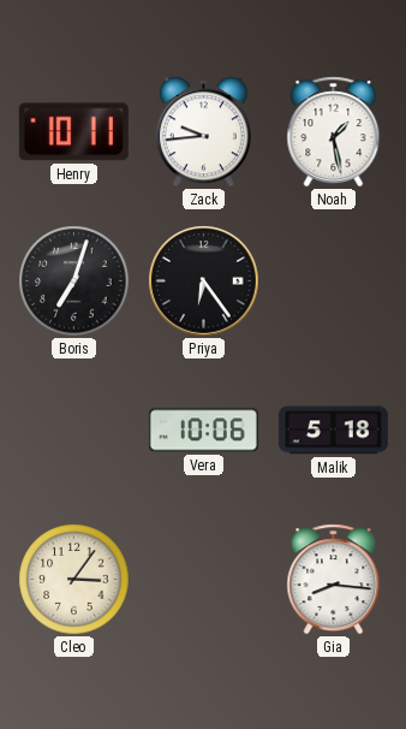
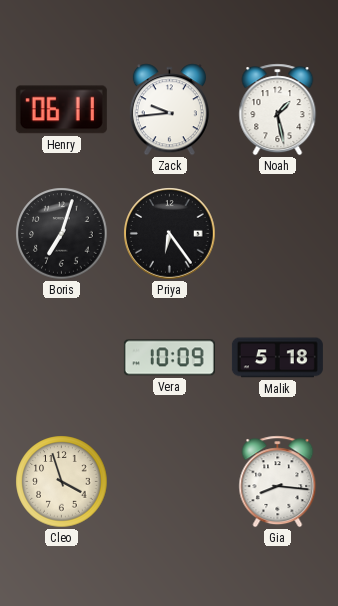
Henry: 10:11 -> 06:11
Vera: 10:06 -> 10:09
Cleo: 3:06 -> 3:57
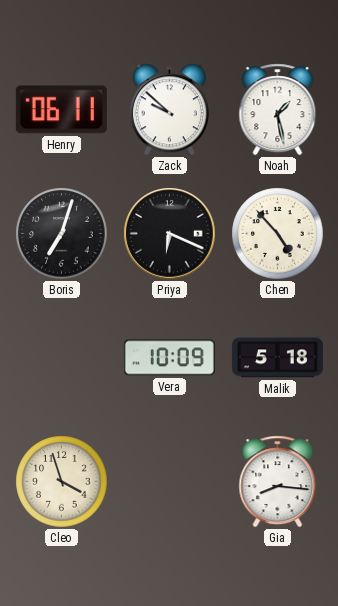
Zack: 9:44 -> 9:52
Priya: 6:24 -> 6:19
Chen: none -> 4:53
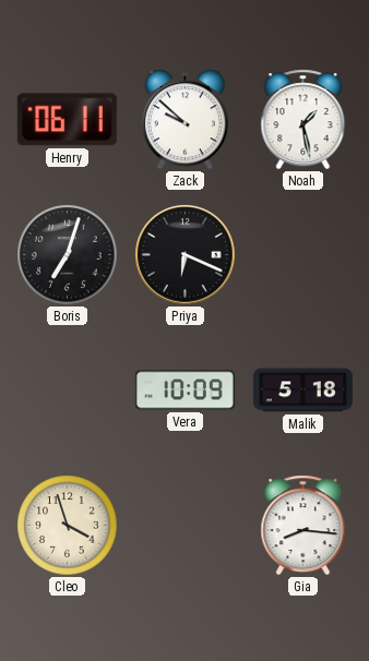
Chen: 4:53 -> none
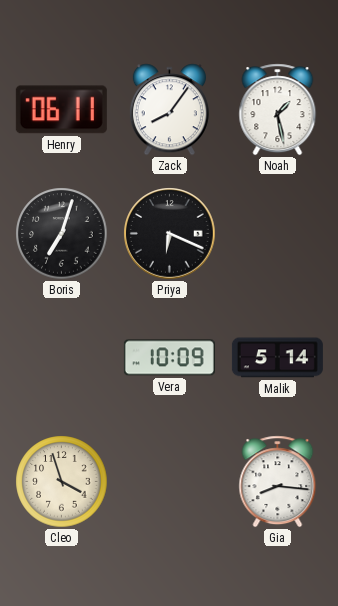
Zack: 9:52 -> 8:06
Malik: 5:18 -> 5:14
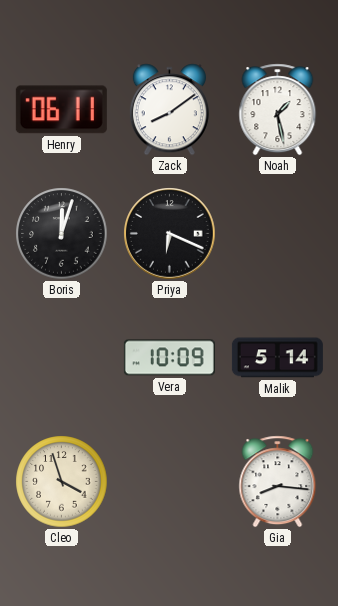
Zack: 8:06 -> 8:09
Boris: 7:03 -> 12:03
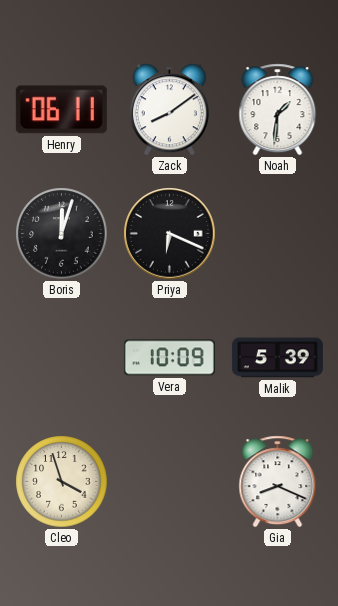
Noah: 1:28 -> 1:31
Malik: 5:14 -> 5:39
Gia: 8:16 -> 8:19
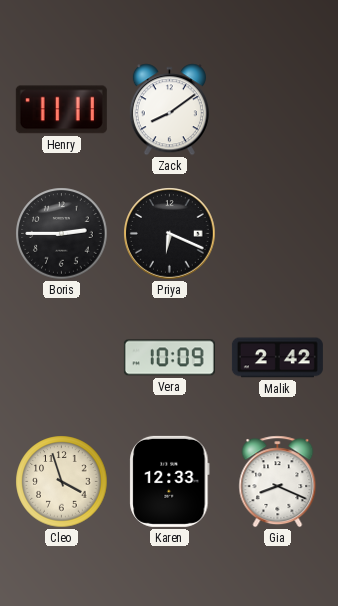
Henry: 06:11 -> 11:11
Noah: 1:31 -> none
Boris: 12:03 -> 2:45
Malik: 5:39 -> 2:42
Karen: none -> 12:33
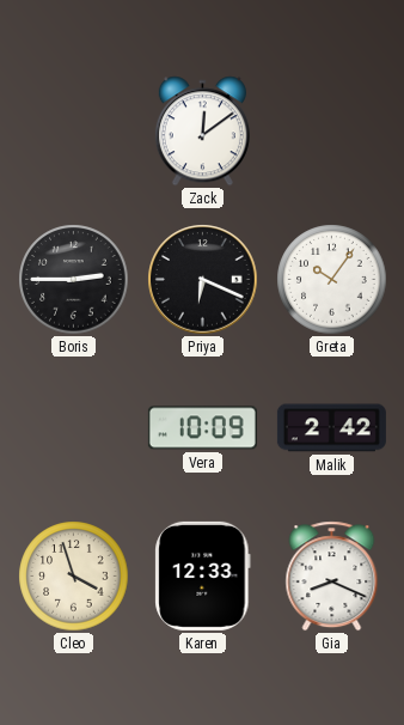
Henry: 11:11 -> none
Zack: 8:09 -> 12:09
Greta: none -> 10:06
